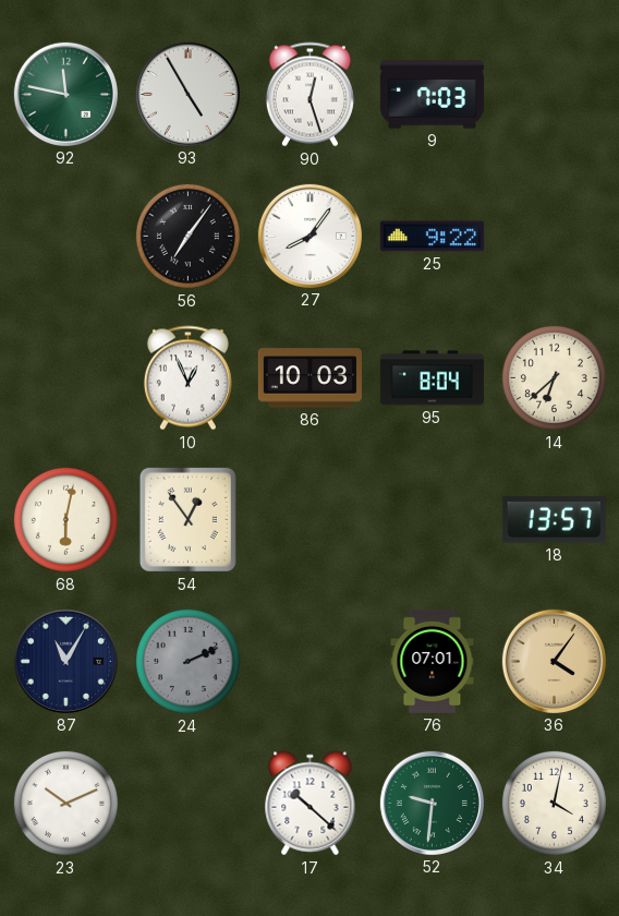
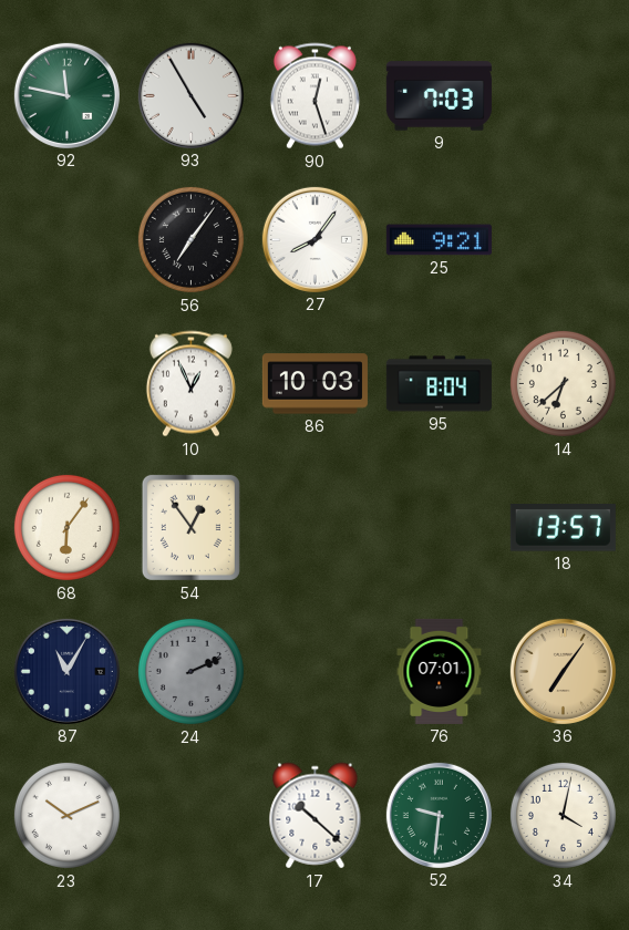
25: 9:22 -> 9:21
68: 6:02 -> 6:06
36: 4:06 -> 7:06
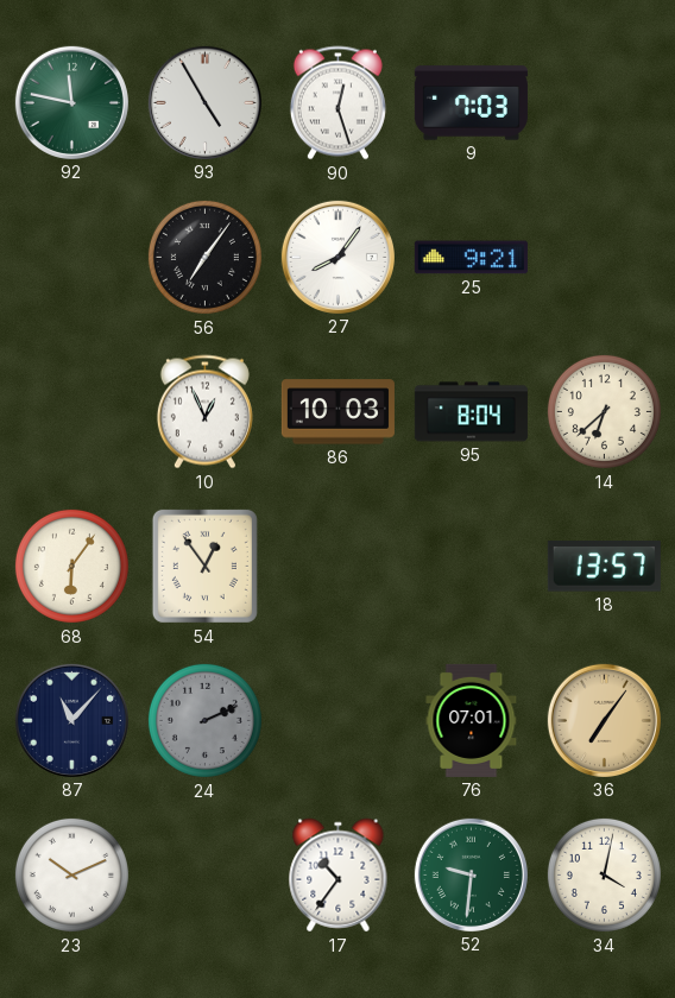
87: 11:05 -> 11:07
17: 10:22 -> 10:36
